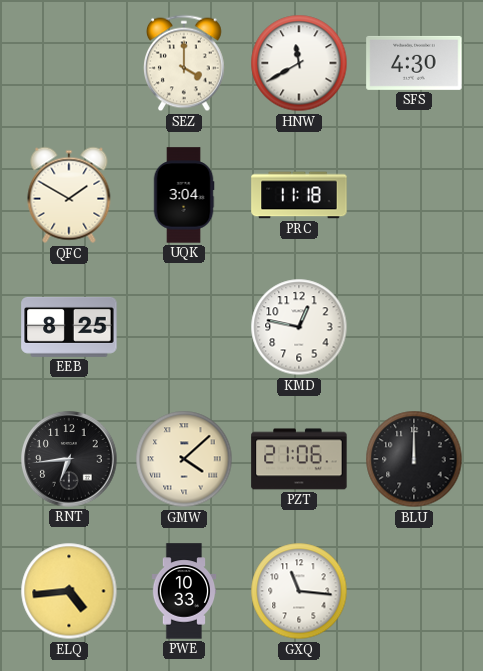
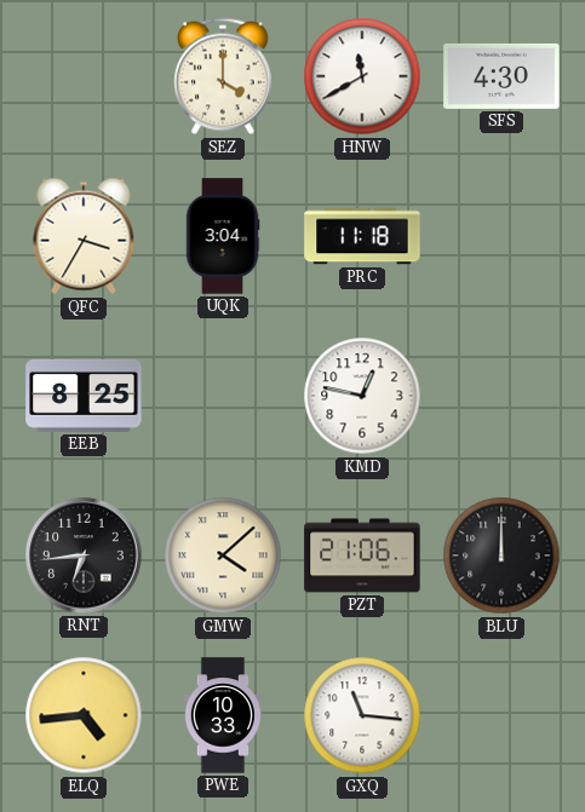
QFC: 1:50 -> 3:35
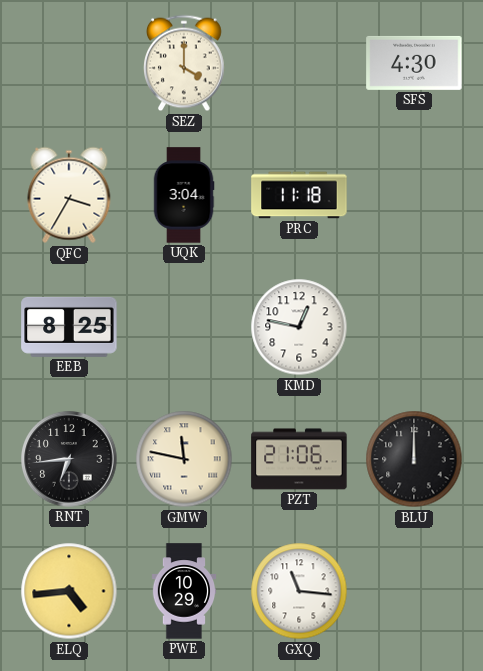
HNW: 11:40 -> none
GMW: 4:08 -> 11:47
PWE: 10:33 -> 10:29
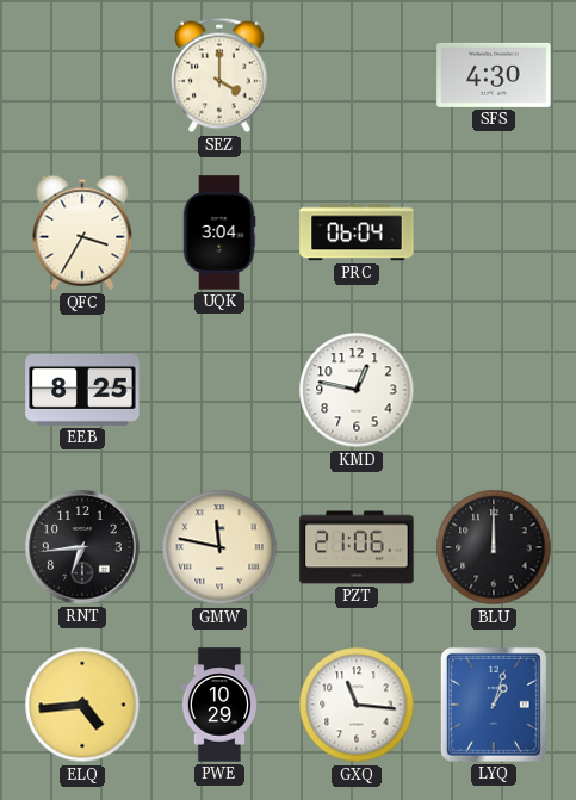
PRC: 11:18 -> 06:04
LYQ: none -> 1:03
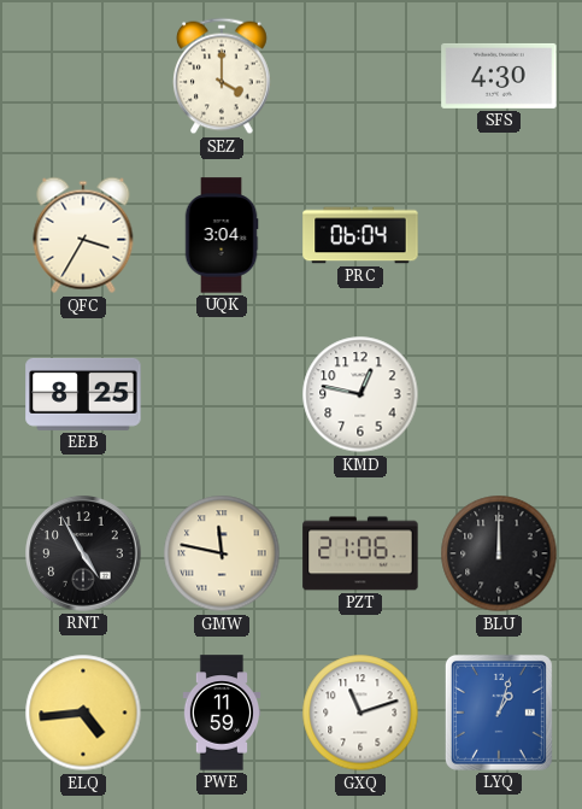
RNT: 6:44 -> 4:55
PWE: 10:29 -> 11:59
GXQ: 11:16 -> 11:12
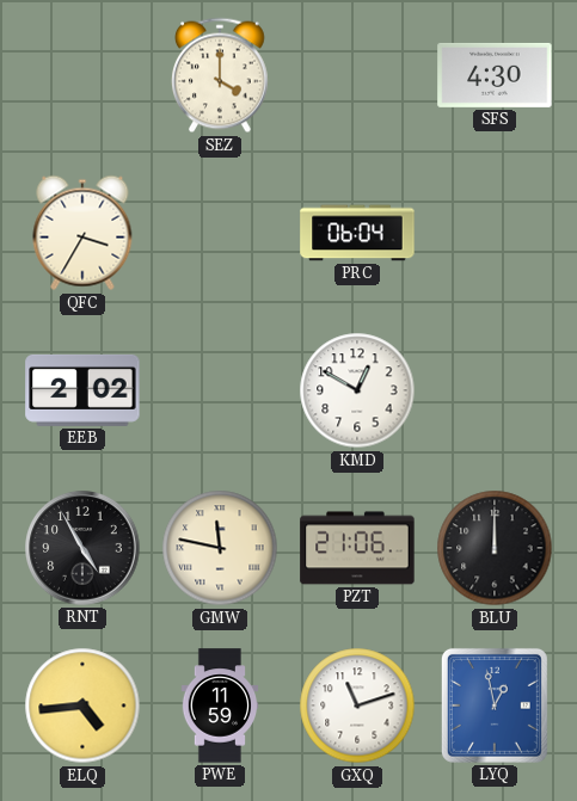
UQK: 3:04 -> none
EEB: 8:25 -> 2:02
KMD: 12:47 -> 12:50
LYQ: 1:03 -> 12:58
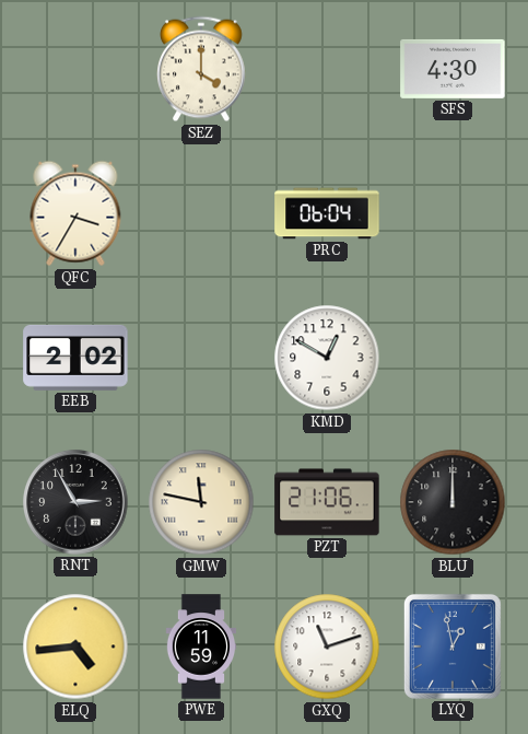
RNT: 4:55 -> 2:55
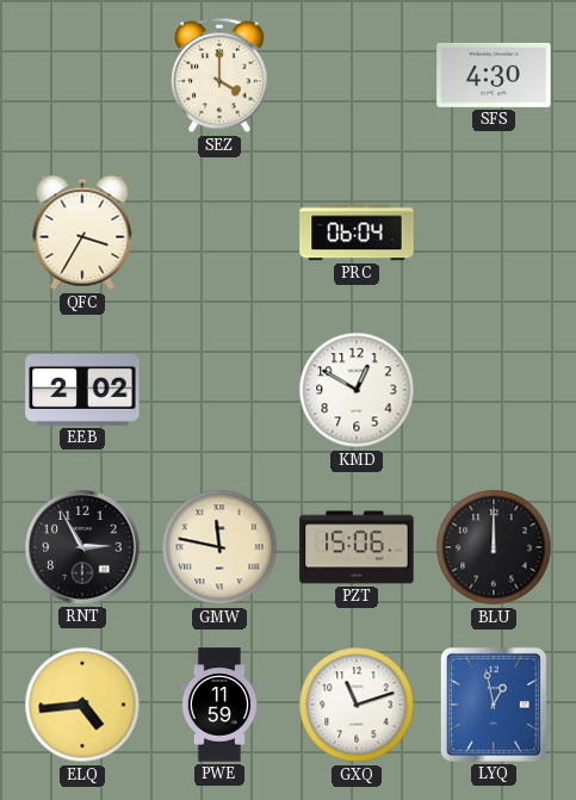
PZT: 21:06 -> 15:06
